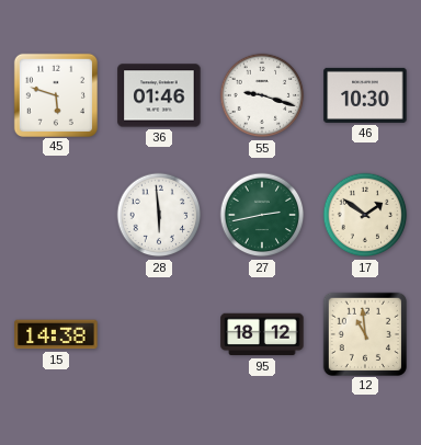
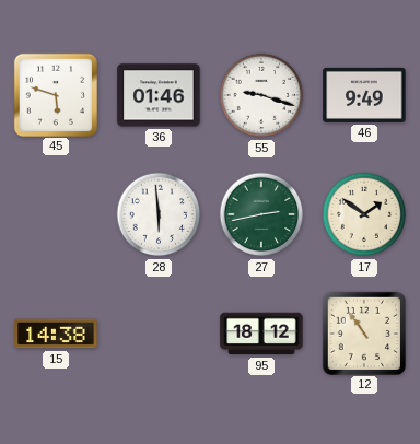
46: 10:30 -> 9:49
12: 10:59 -> 10:54
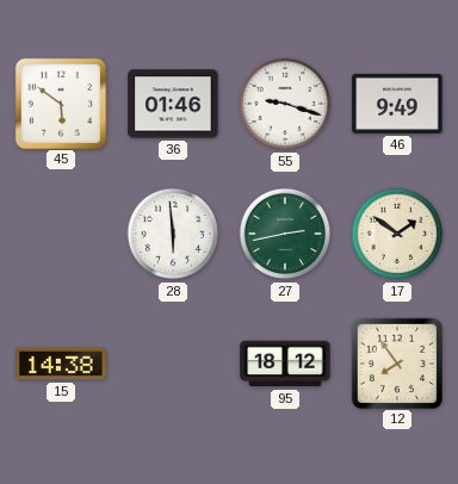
45: 5:48 -> 5:51
12: 10:54 -> 7:54
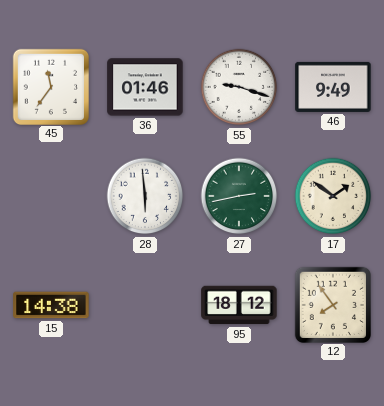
45: 5:51 -> 11:36
